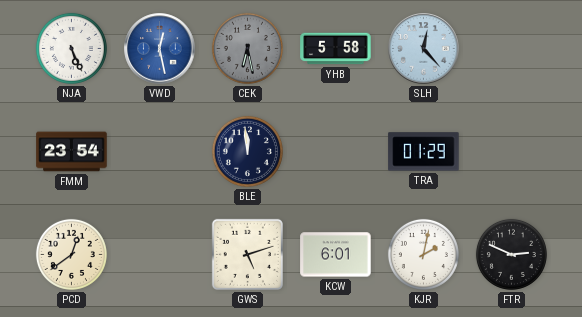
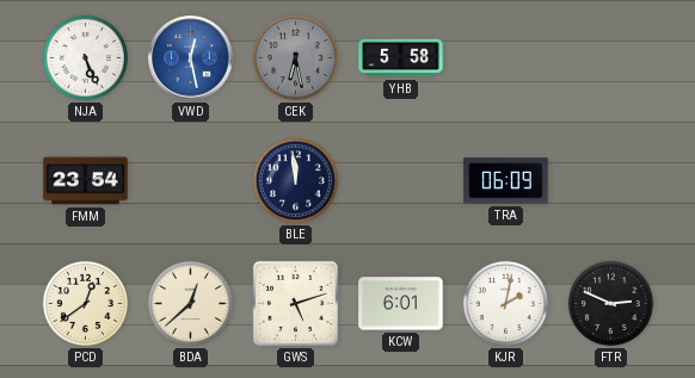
SLH: 12:23 -> none
TRA: 01:29 -> 06:09
BDA: none -> 12:38
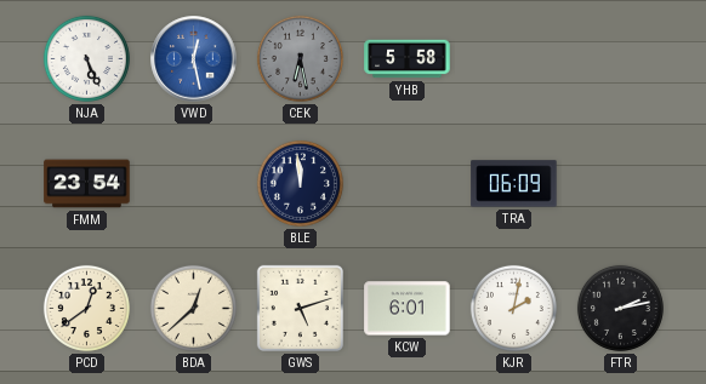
FTR: 2:49 -> 2:13
